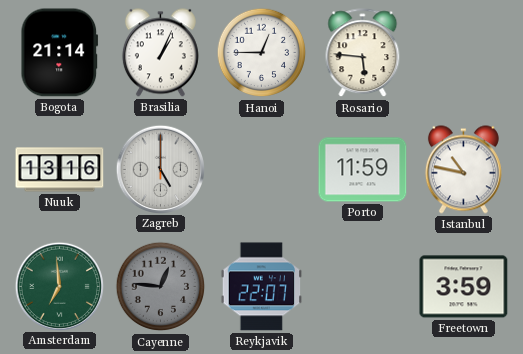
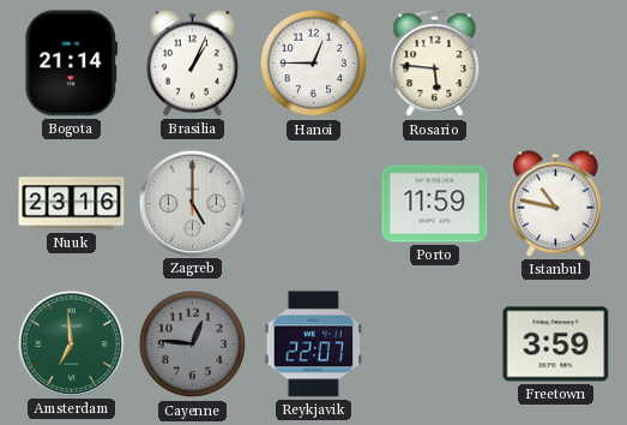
Nuuk: 13:16 -> 23:16
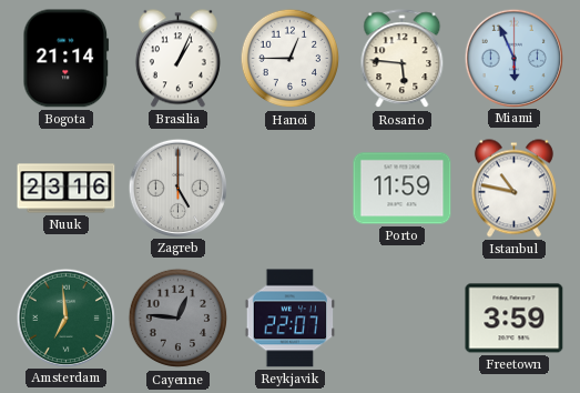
Miami: none -> 5:56
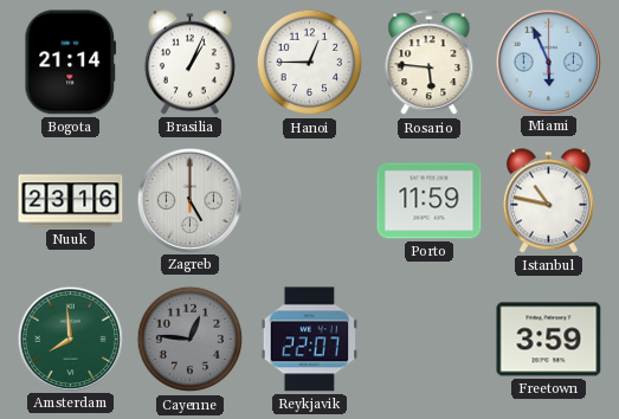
Amsterdam: 6:59 -> 7:59
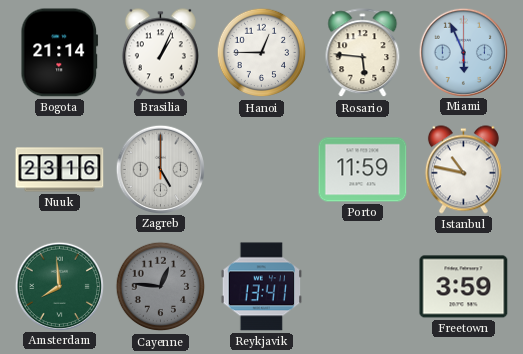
Reykjavik: 22:07 -> 13:41
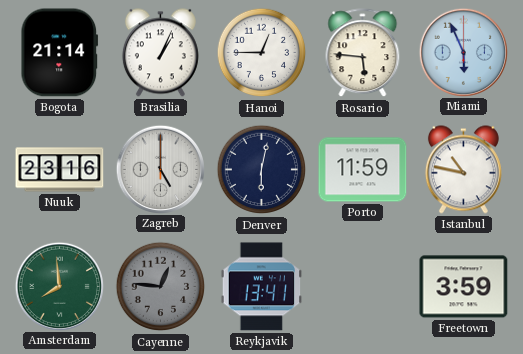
Denver: none -> 6:02
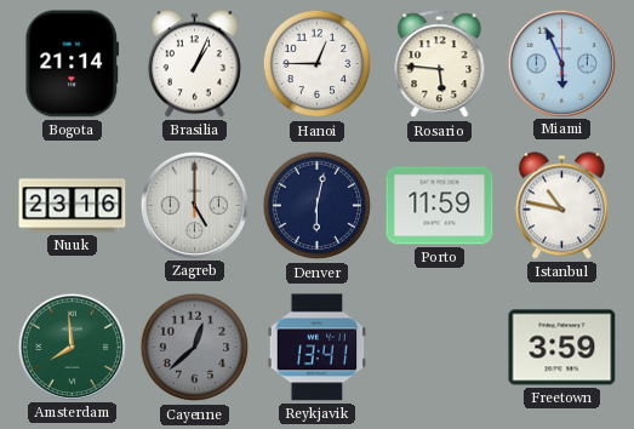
Cayenne: 12:46 -> 12:38
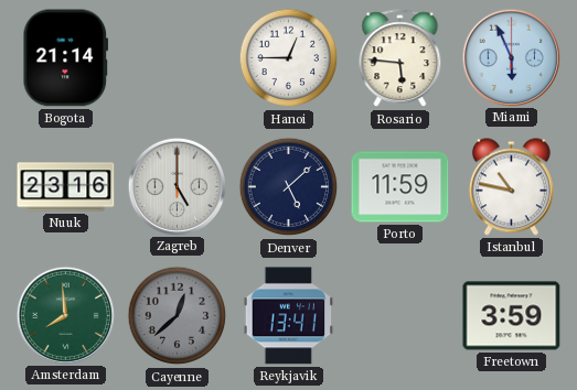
Brasilia: 1:04 -> none
Denver: 6:02 -> 5:08
